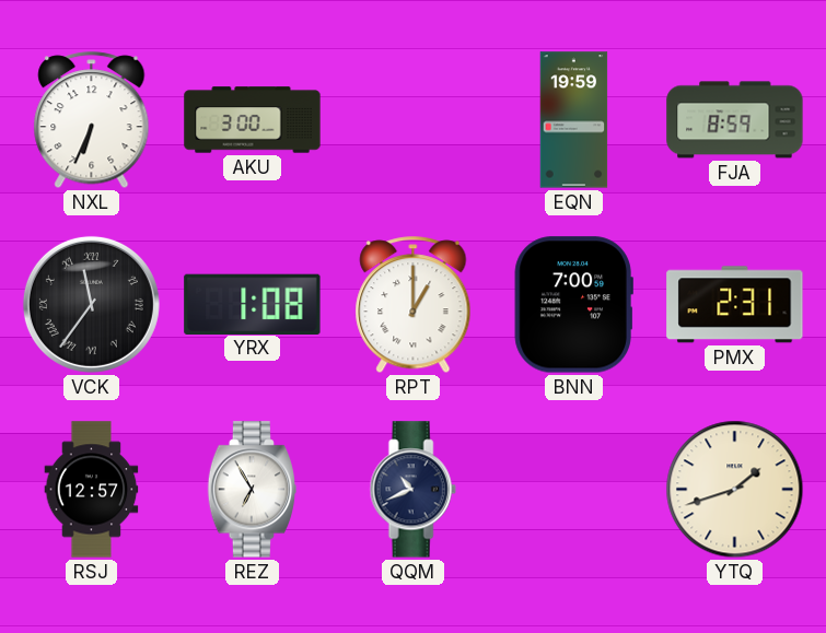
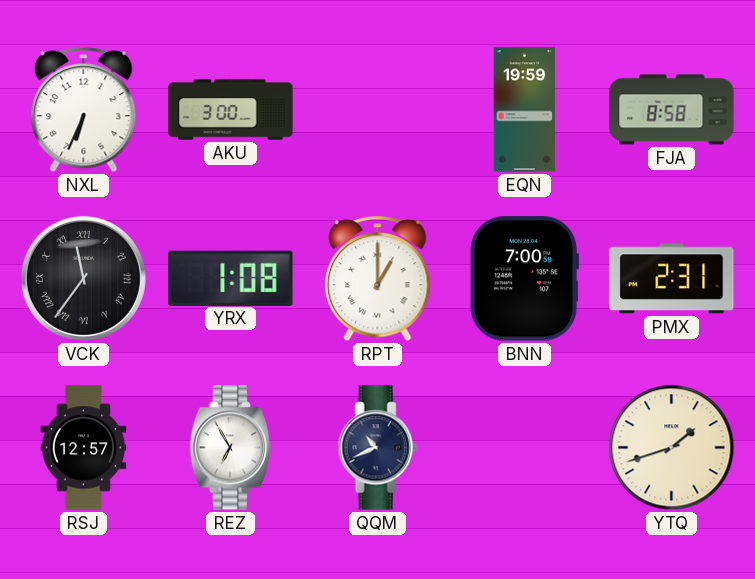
FJA: 8:59 -> 8:58
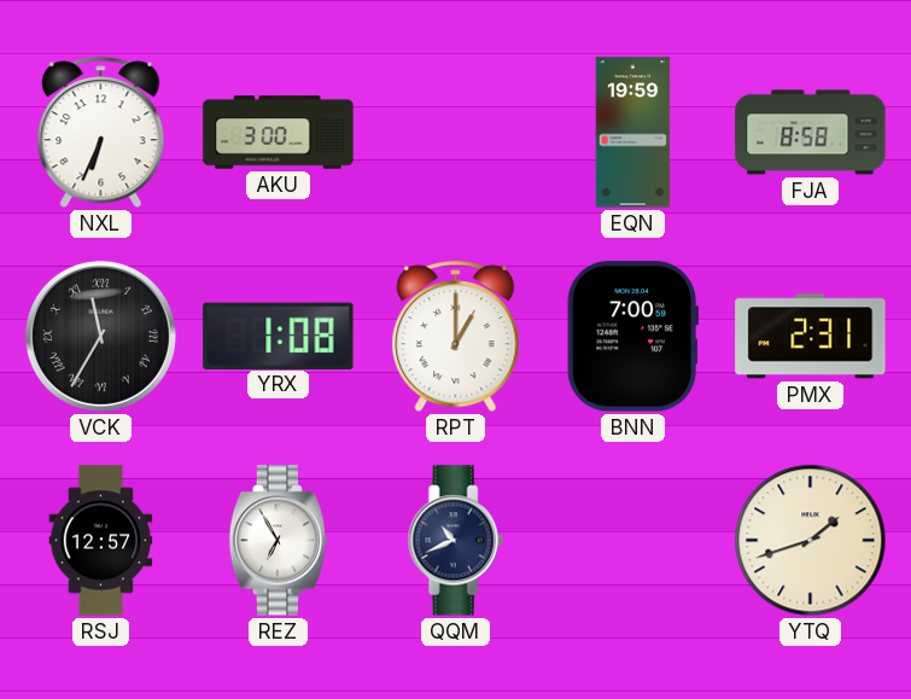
VCK: 11:36 -> 11:35
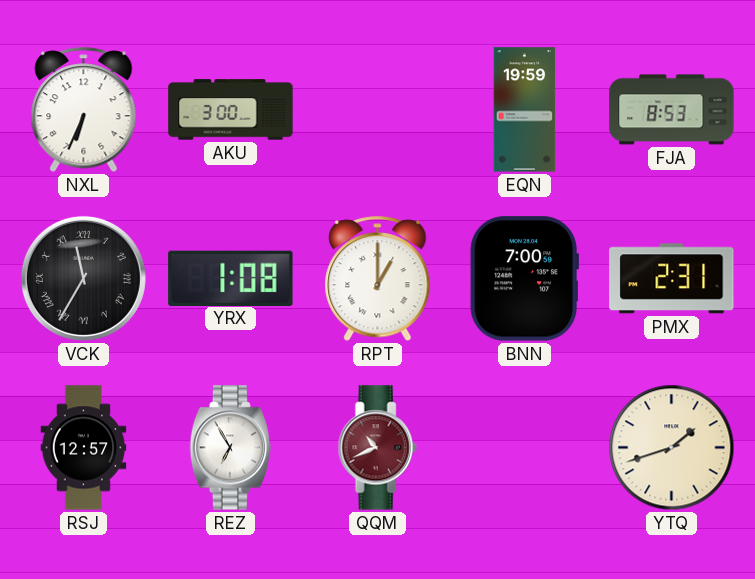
FJA: 8:58 -> 8:53
QQM dial: navy -> burgundy
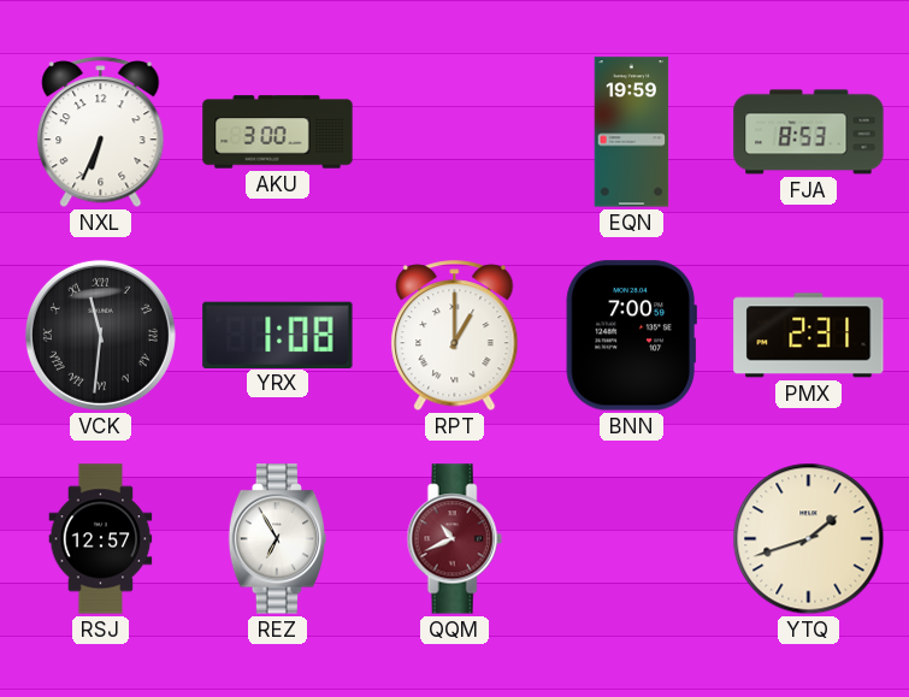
VCK: 11:35 -> 11:31
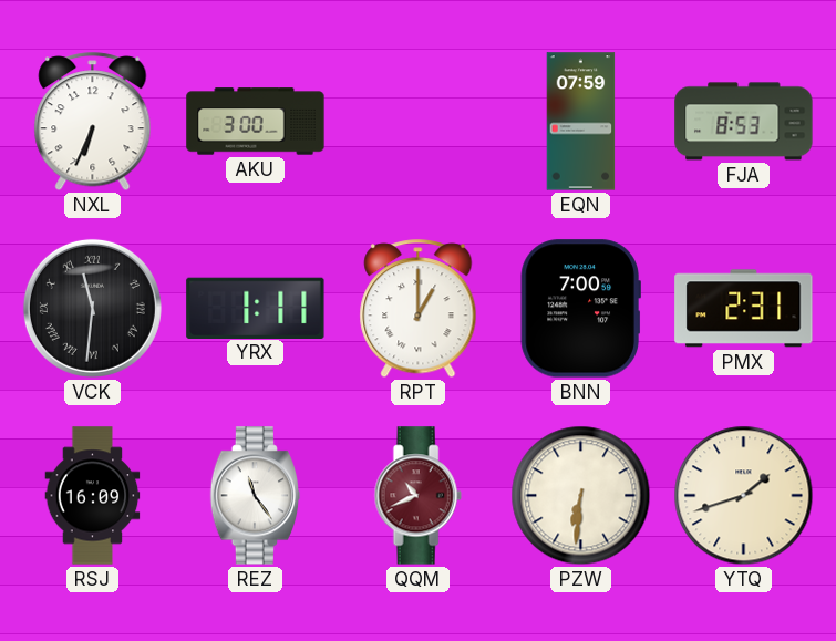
EQN: 19:59 -> 07:59
YRX: 1:08 -> 1:11
RSJ: 12:57 -> 16:09
REZ: 6:55 -> 11:24
PZW: none -> 6:31
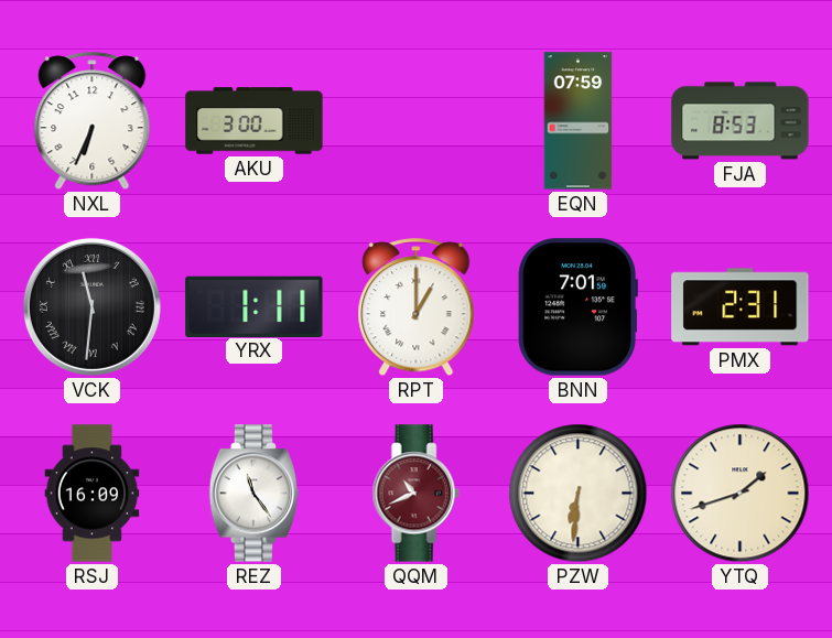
BNN: 7:00 -> 7:01
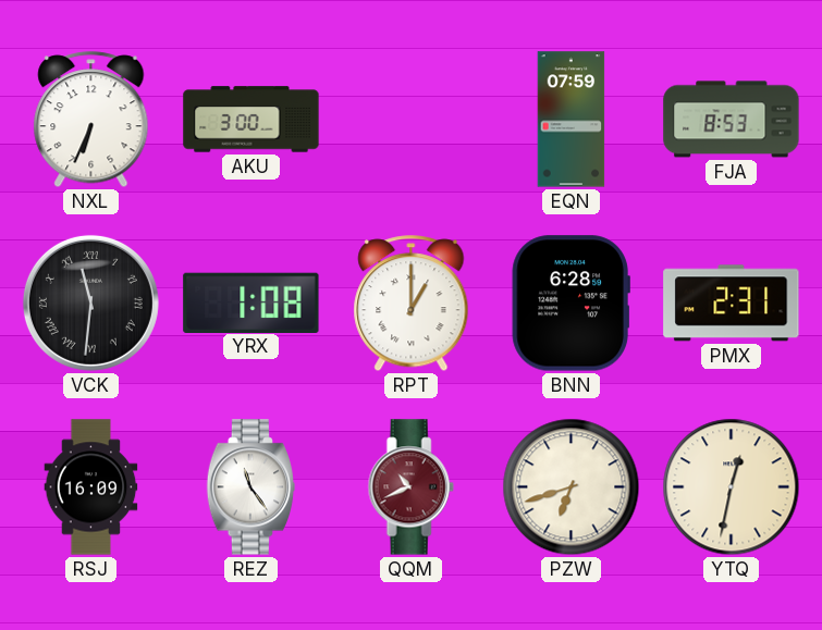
YRX: 1:11 -> 1:08
BNN: 7:01 -> 6:28
PZW: 6:31 -> 6:42
YTQ: 1:42 -> 12:32
